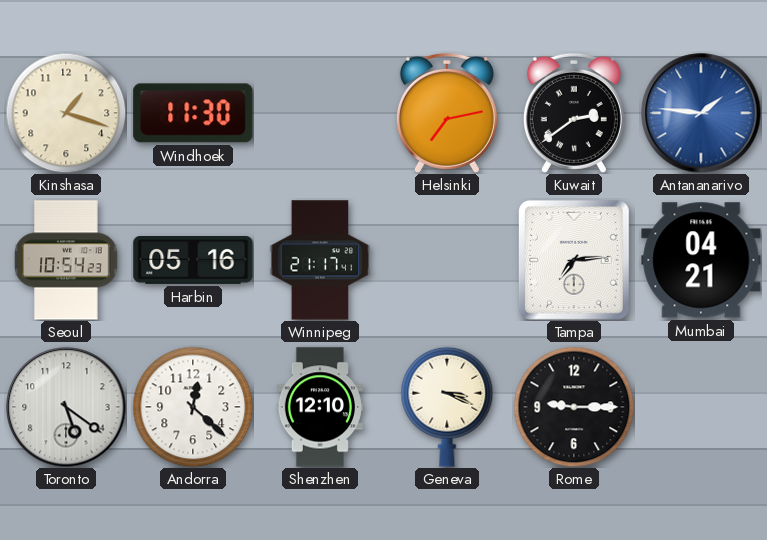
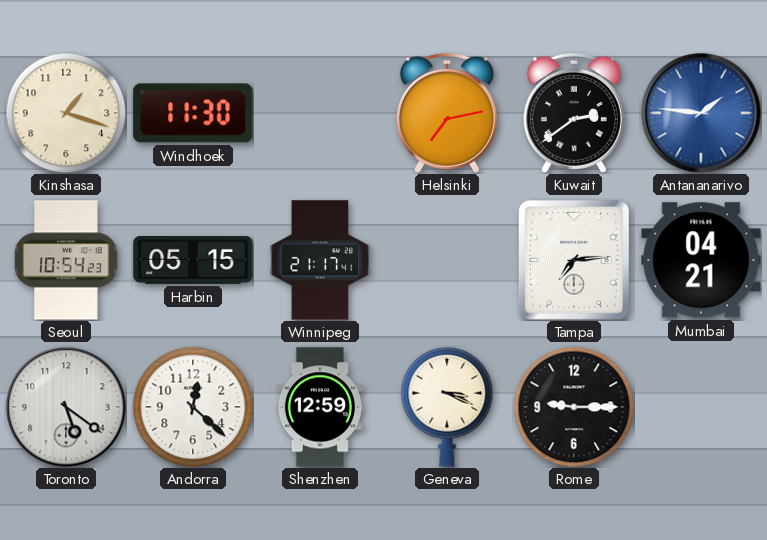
Harbin: 05:16 -> 05:15
Shenzhen: 12:10 -> 12:59
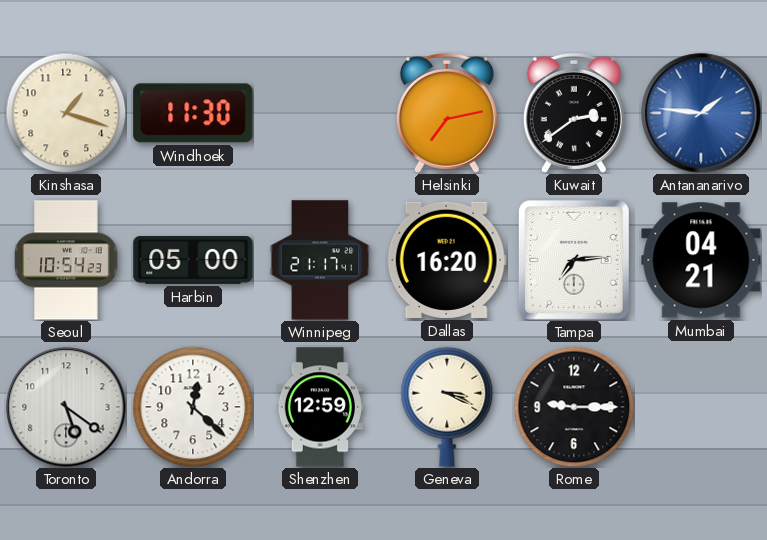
Harbin: 05:15 -> 05:00
Dallas: none -> 16:20
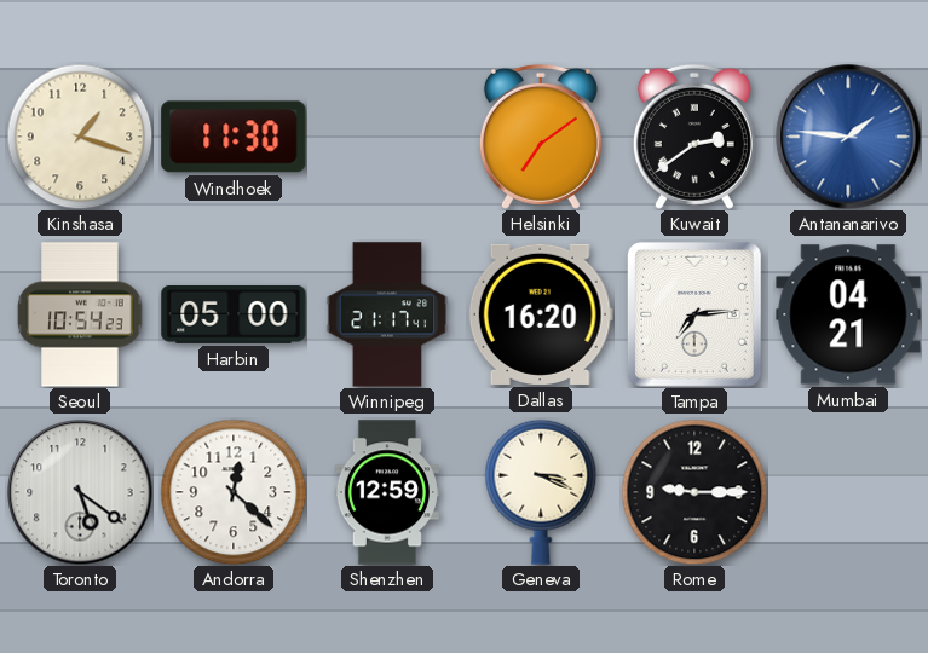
Helsinki: 7:13 -> 7:09
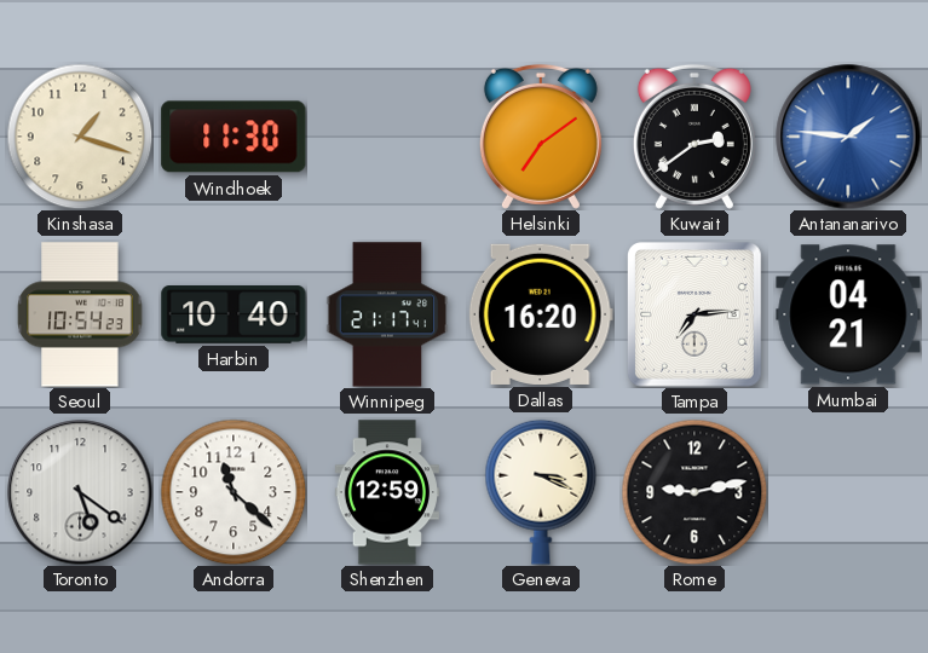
Harbin: 05:00 -> 10:40
Andorra: 12:22 -> 11:22
Rome: 9:15 -> 9:13
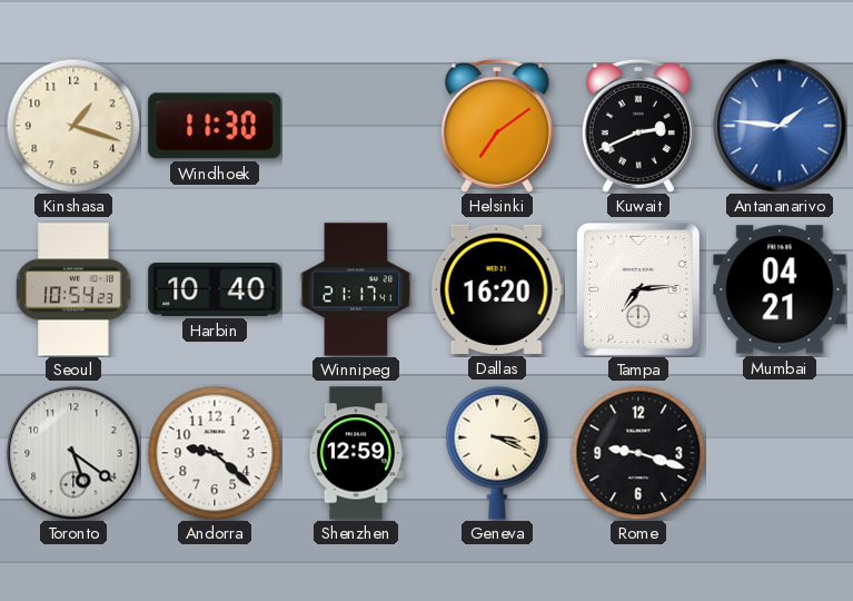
Kuwait: 2:39 -> 2:41
Andorra: 11:22 -> 9:22
Rome: 9:13 -> 9:18
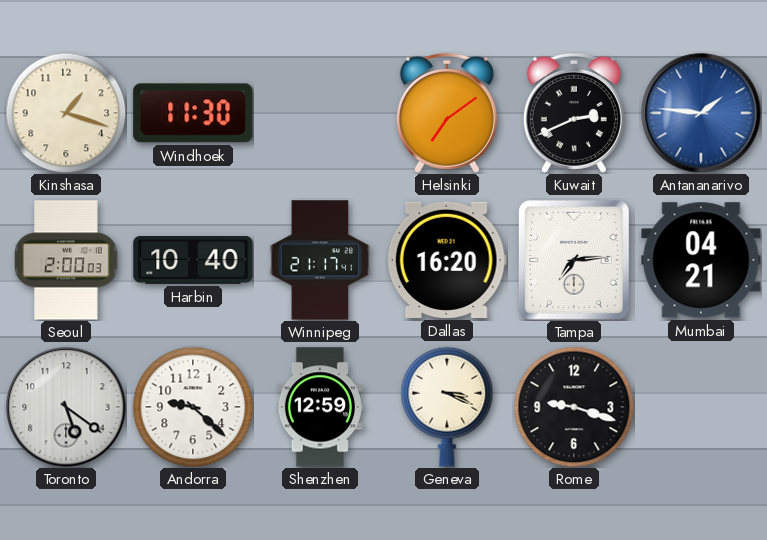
Seoul: 10:54 -> 2:00
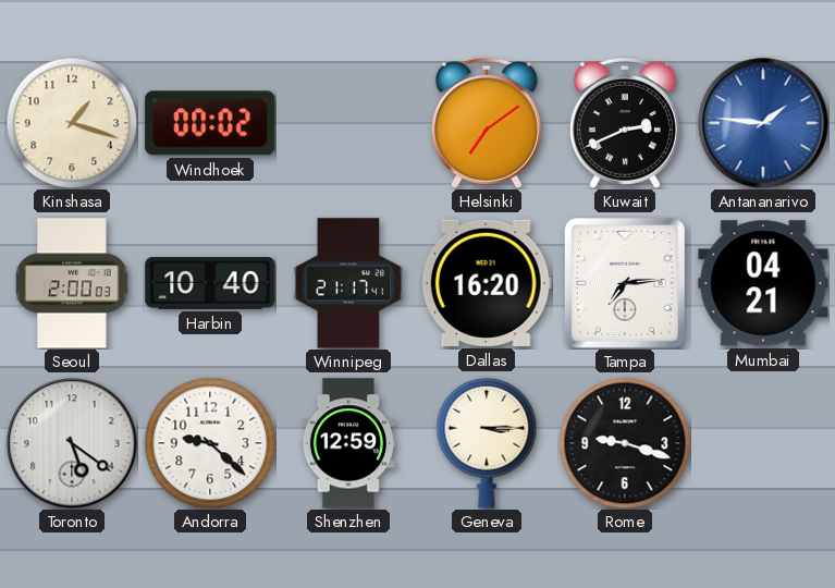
Windhoek: 11:30 -> 00:02
Geneva: 3:19 -> 3:15
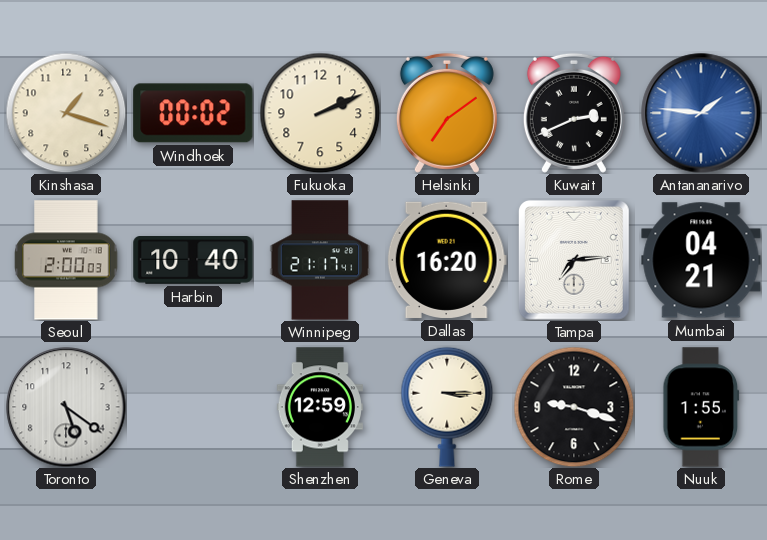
Fukuoka: none -> 2:11
Andorra: 9:22 -> none
Nuuk: none -> 1:55
